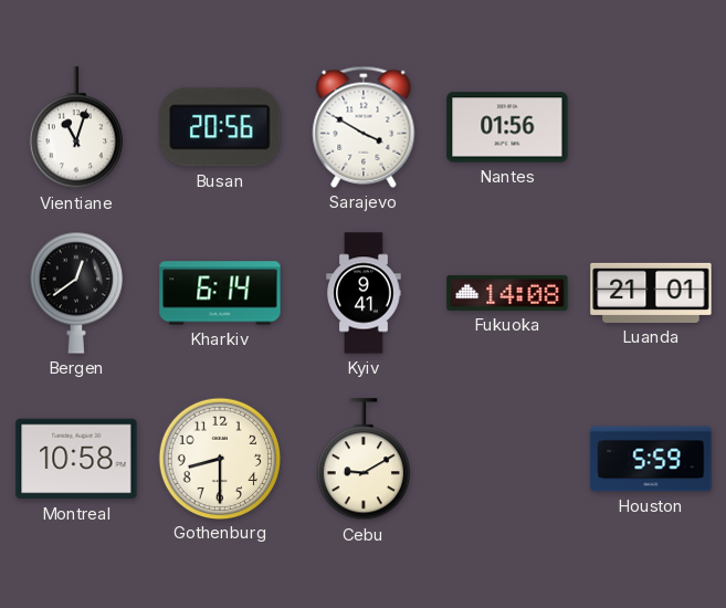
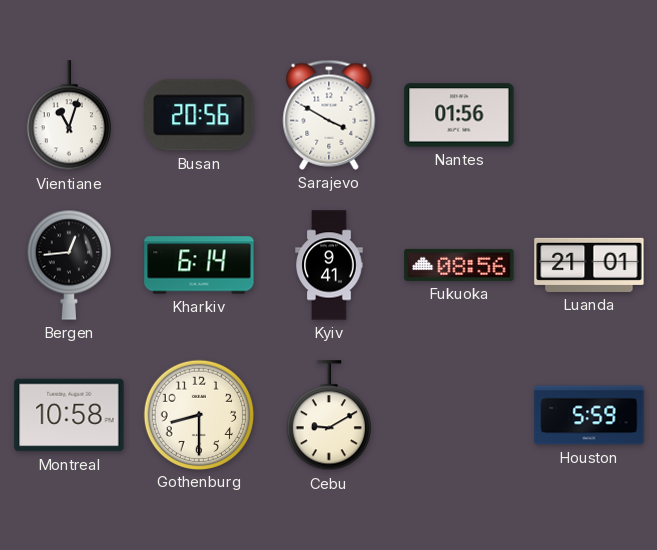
Bergen: 12:39 -> 12:44
Fukuoka: 14:08 -> 08:56
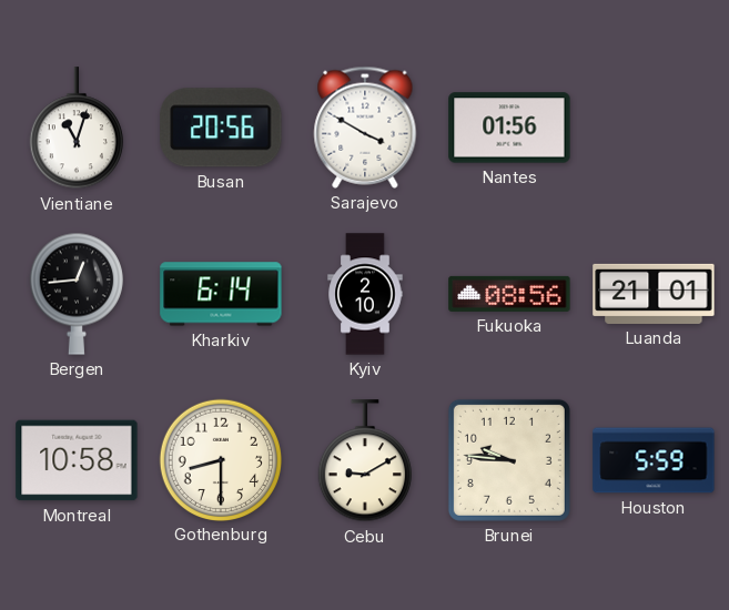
Kyiv: 9:41 -> 2:10
Brunei: none -> 9:46
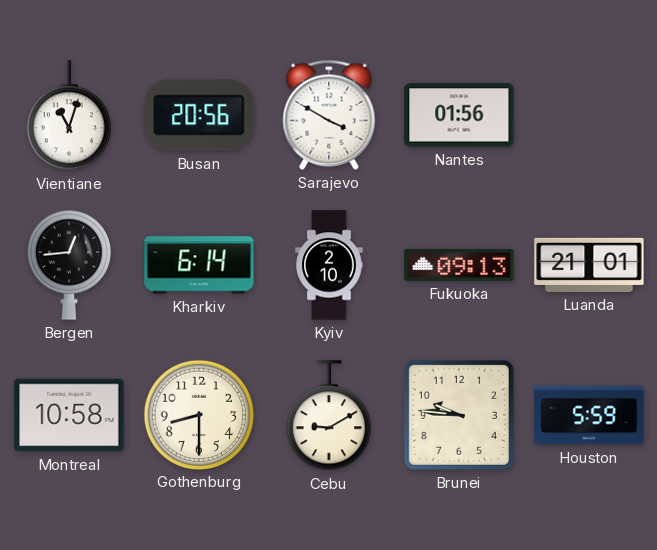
Fukuoka: 08:56 -> 09:13
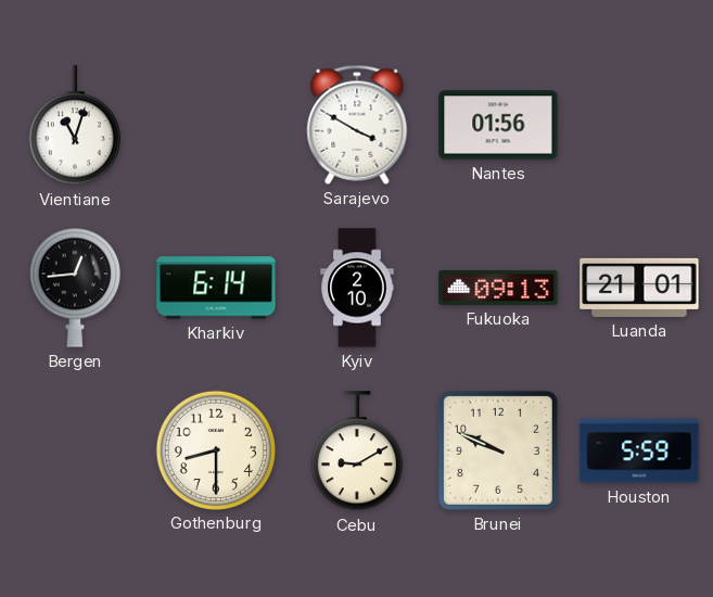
Busan: 20:56 -> none
Montreal: 10:58 -> none
Brunei: 9:46 -> 9:49
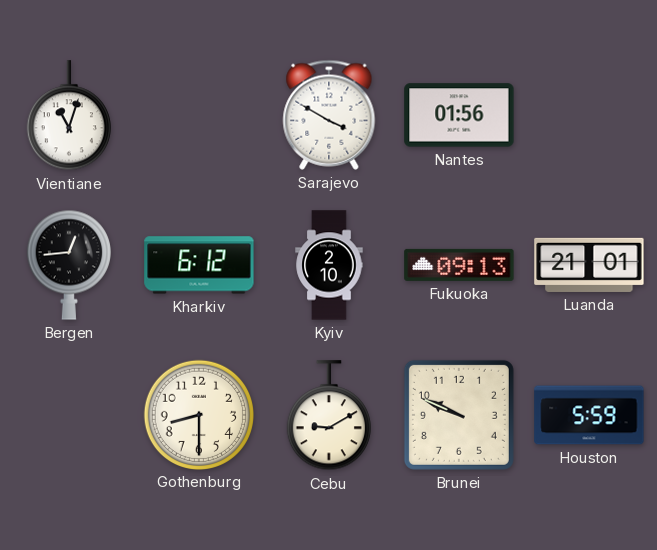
Kharkiv: 6:14 -> 6:12
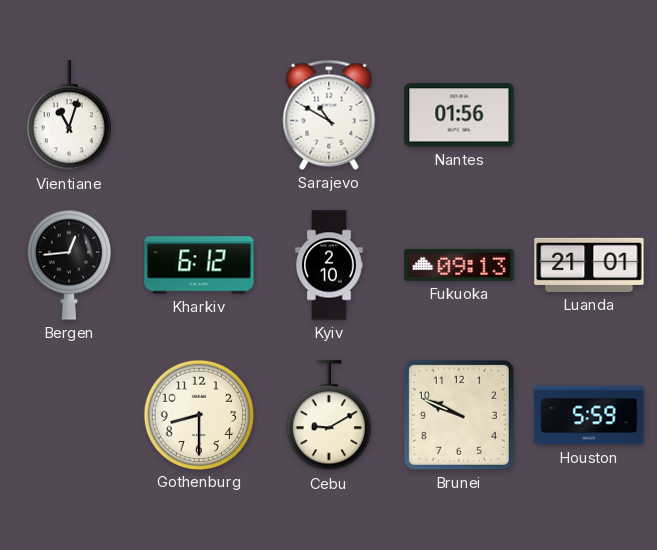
Sarajevo: 3:50 -> 10:50
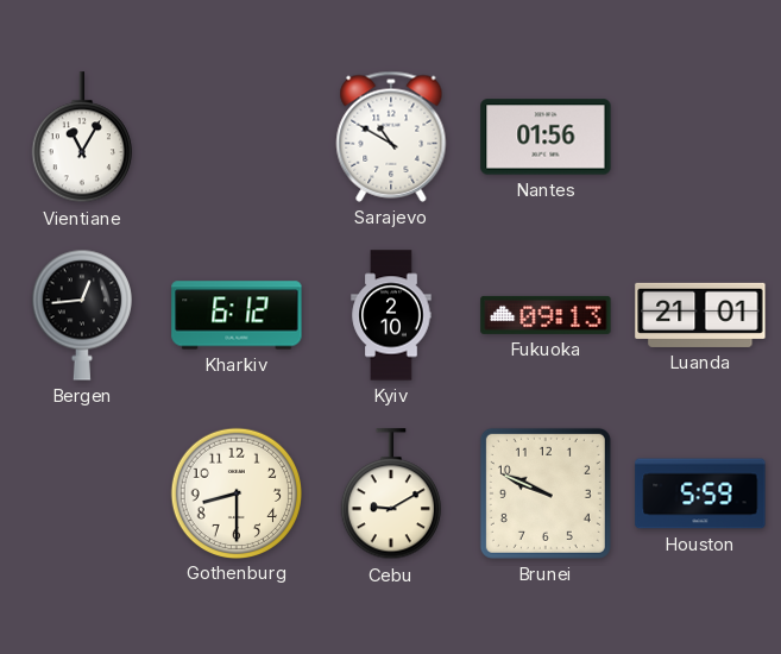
Vientiane: 11:03 -> 11:05
